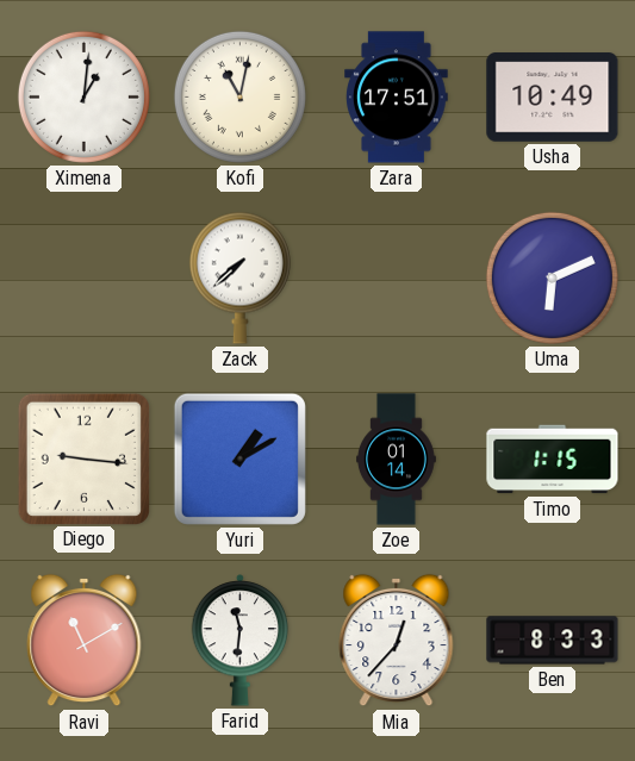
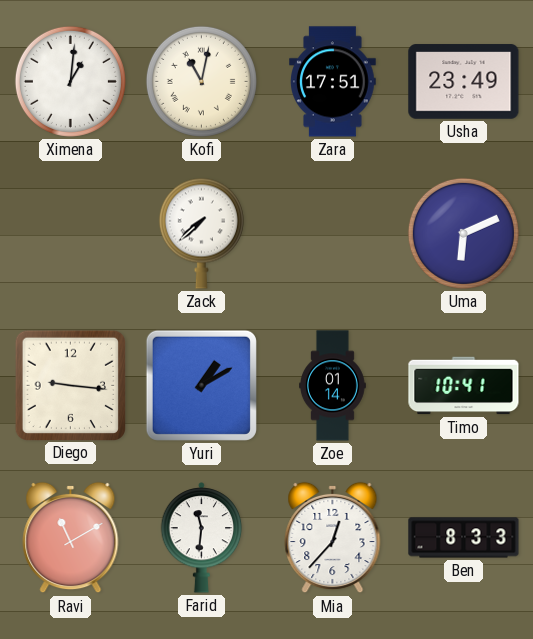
Usha: 10:49 -> 23:49
Timo: 1:15 -> 10:41
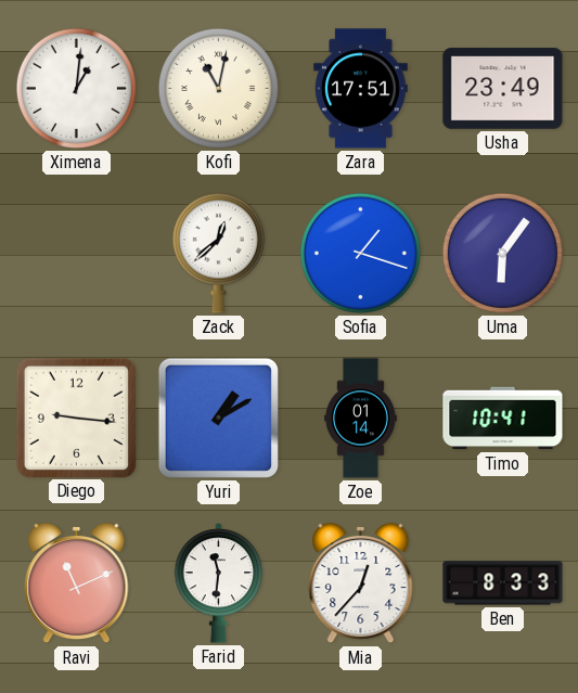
Zack: 7:38 -> 12:38
Sofia: none -> 1:18
Uma: 6:11 -> 6:06
Ravi: 11:10 -> 11:11
